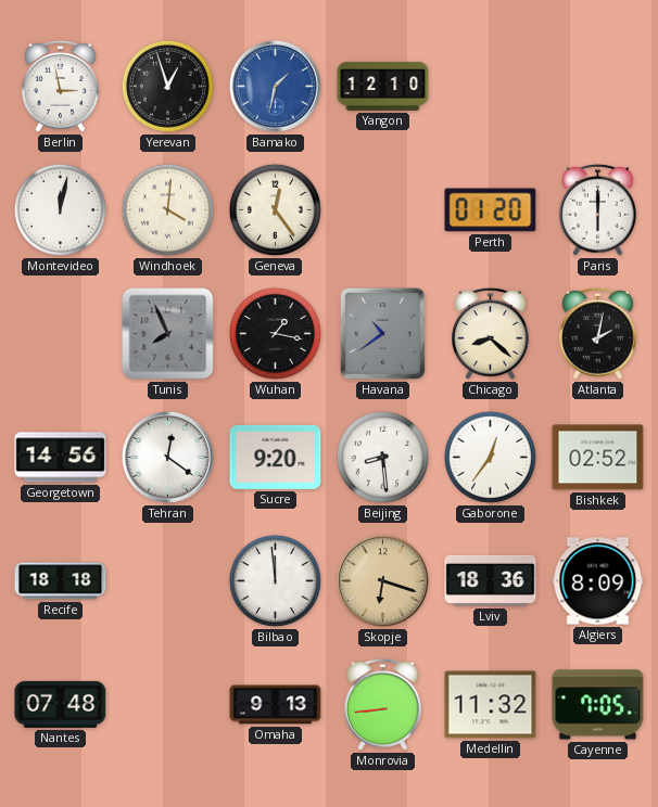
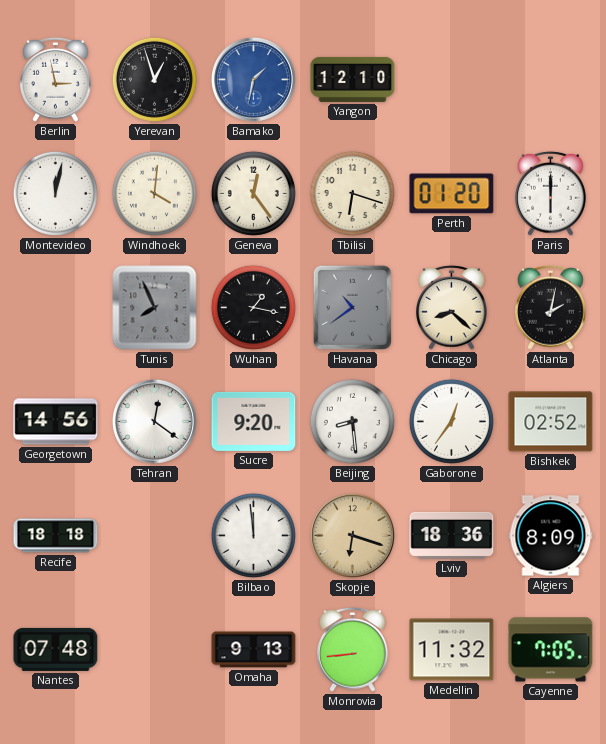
Tbilisi: none -> 6:18
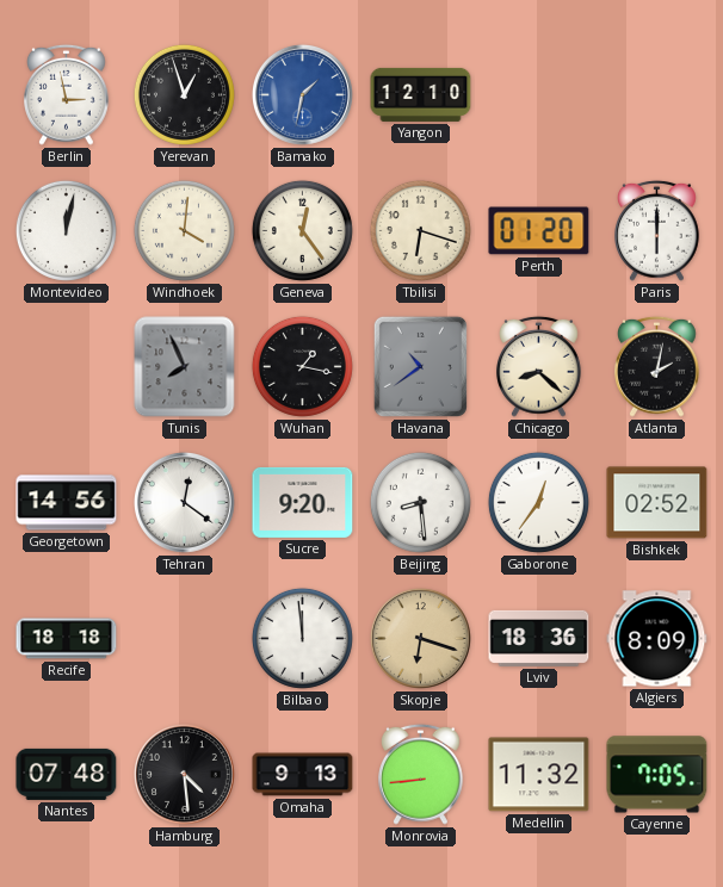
Hamburg: none -> 4:29
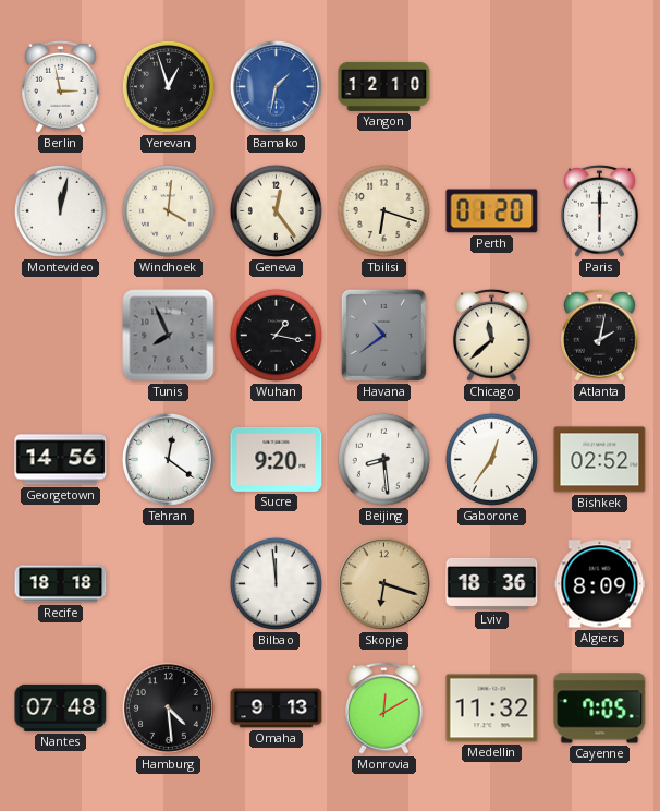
Chicago: 8:22 -> 11:38
Monrovia: 8:44 -> 12:10
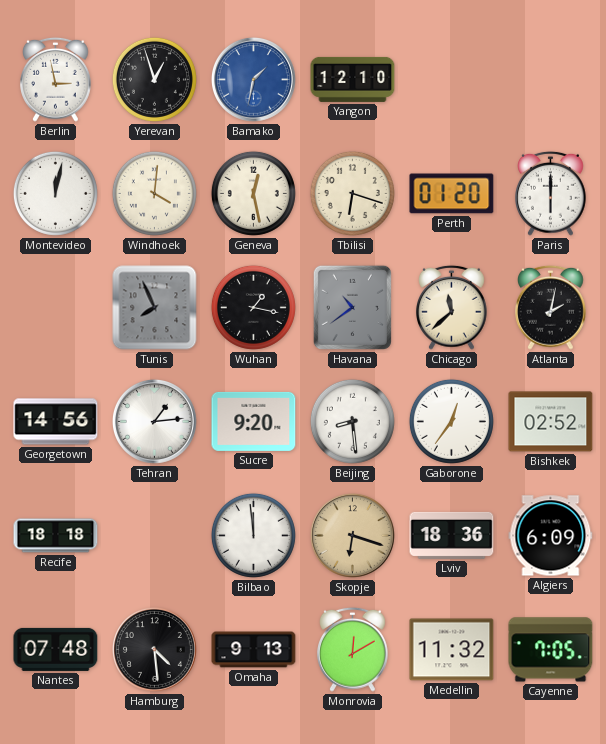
Geneva: 12:24 -> 12:28
Tehran: 12:21 -> 1:14
Algiers: 8:09 -> 6:09
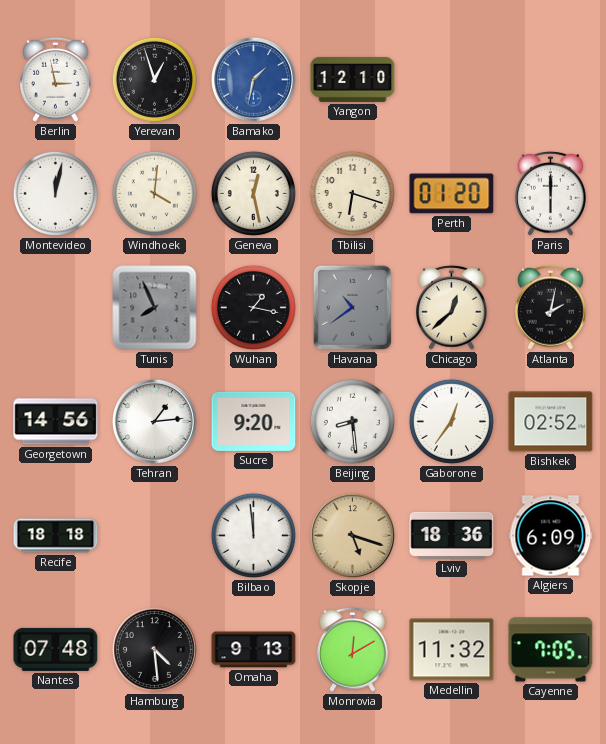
Chicago: 11:38 -> 12:38
Skopje: 6:18 -> 5:18
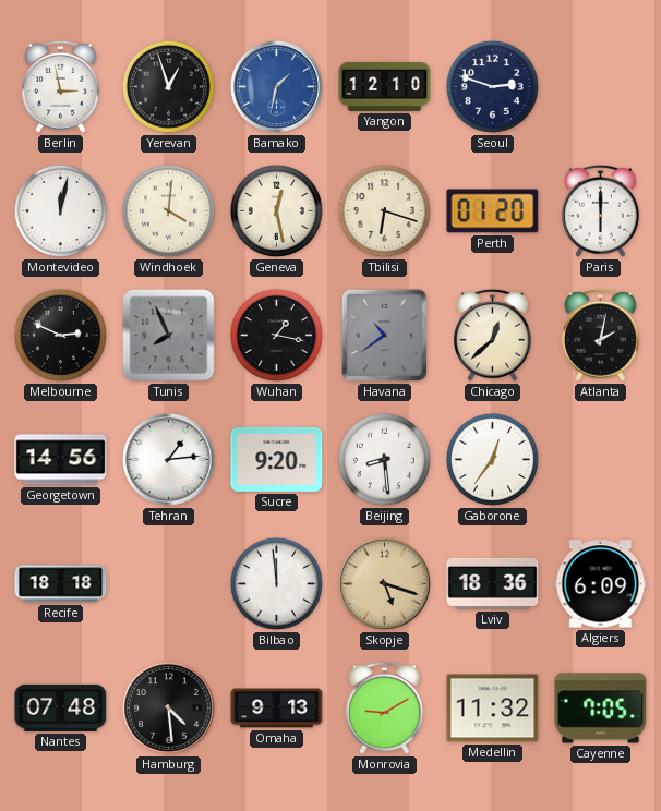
Seoul: none -> 2:48
Melbourne: none -> 2:49
Bishkek: 02:52 -> none
Monrovia: 12:10 -> 9:10
